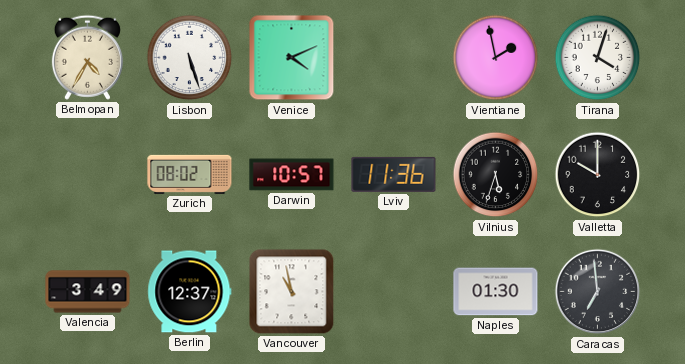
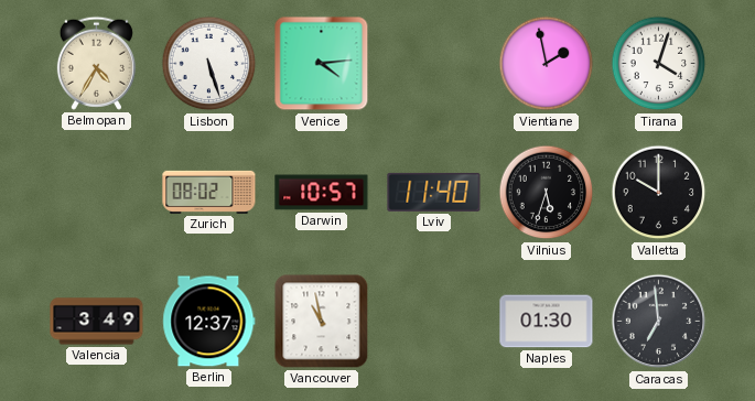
Venice: 4:11 -> 4:14
Lviv: 11:36 -> 11:40
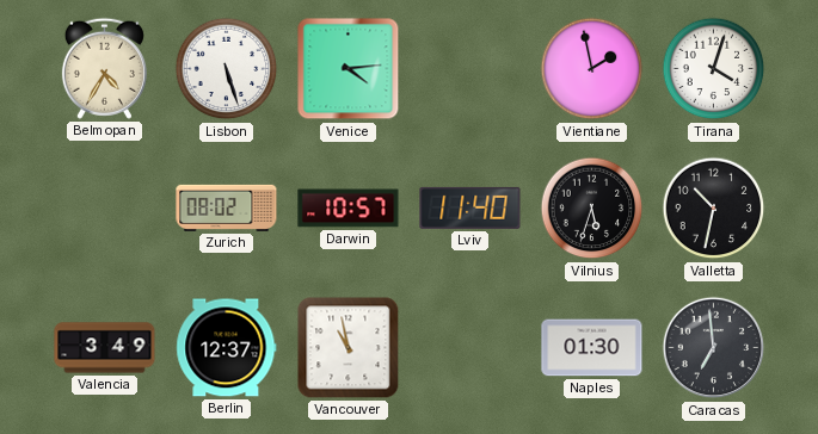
Valletta: 10:00 -> 10:32
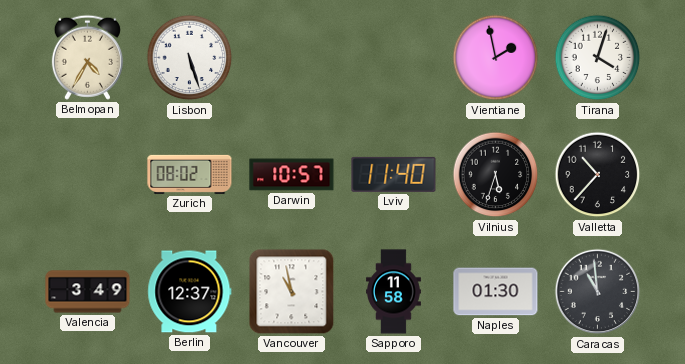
Venice: 4:14 -> none
Valletta: 10:32 -> 10:37
Sapporo: none -> 11:58
Caracas: 6:59 -> 10:59
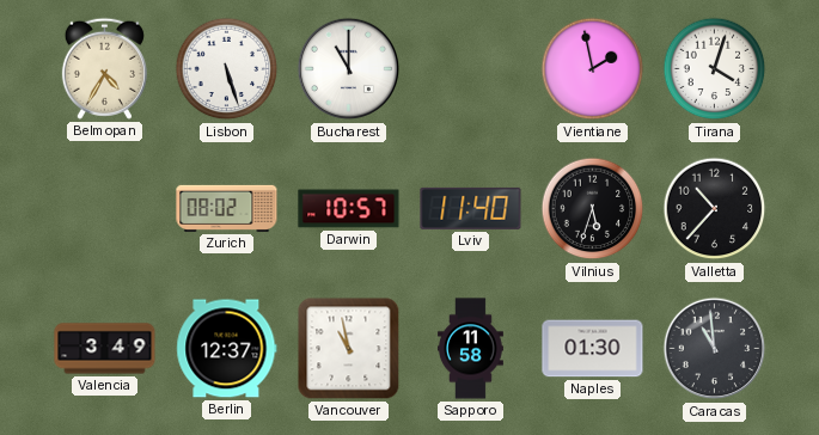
Bucharest: none -> 11:00
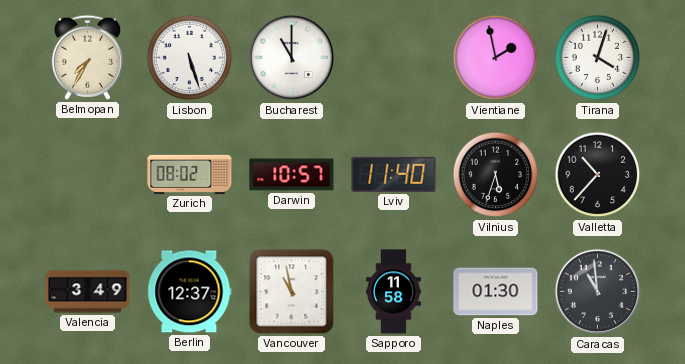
Belmopan: 4:35 -> 7:35
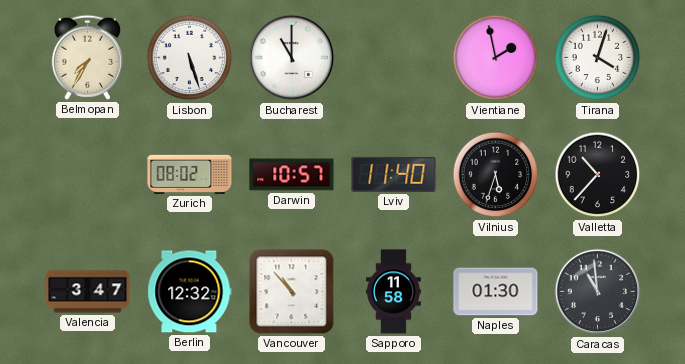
Valencia: 3:49 -> 3:47
Berlin: 12:37 -> 12:32
Vancouver: 10:58 -> 10:53
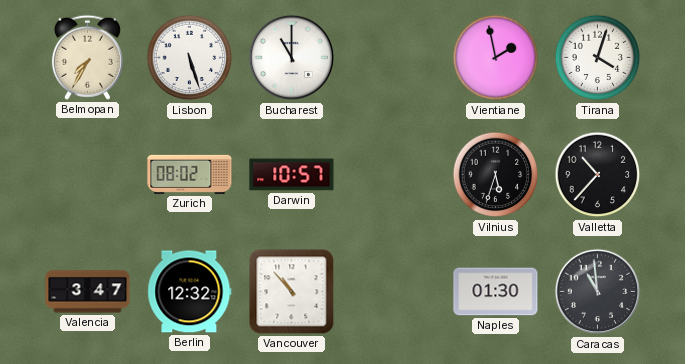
Lviv: 11:40 -> none
Sapporo: 11:58 -> none
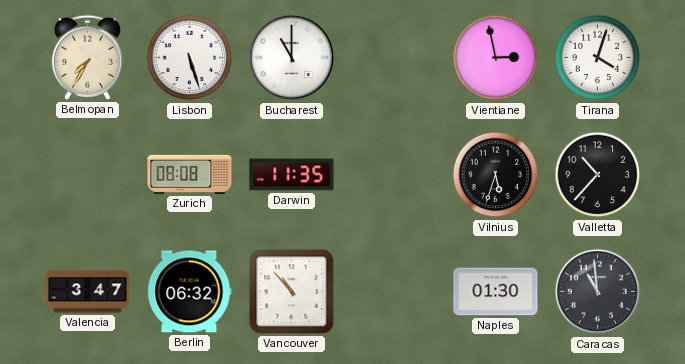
Vientiane: 1:58 -> 2:58
Zurich: 08:02 -> 08:08
Darwin: 10:57 -> 11:35
Berlin: 12:32 -> 06:32
